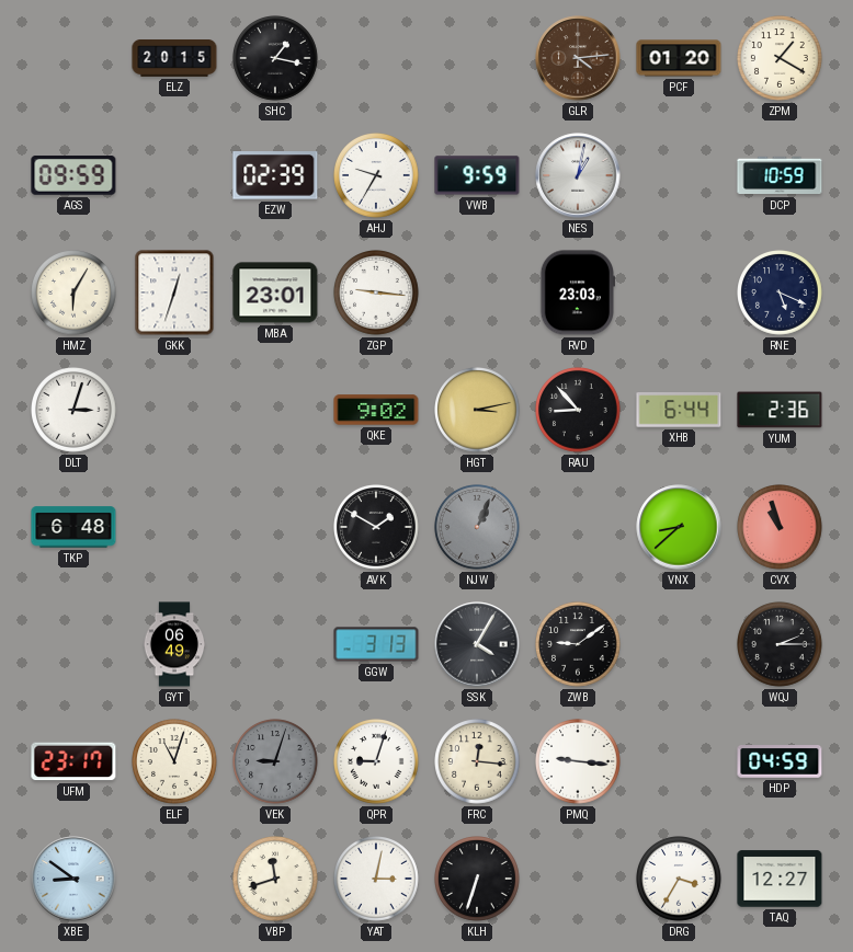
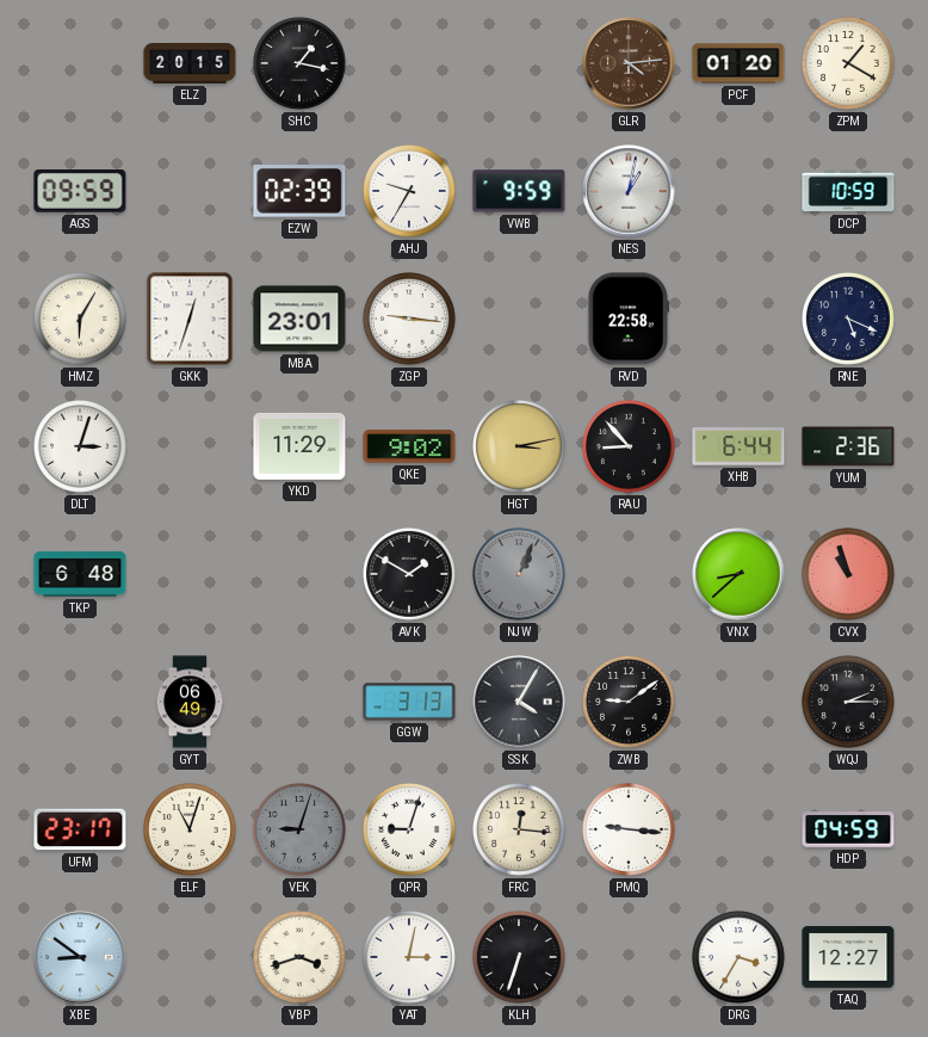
RVD: 23:03 -> 22:58
YKD: none -> 11:29
VBP: 11:42 -> 3:42
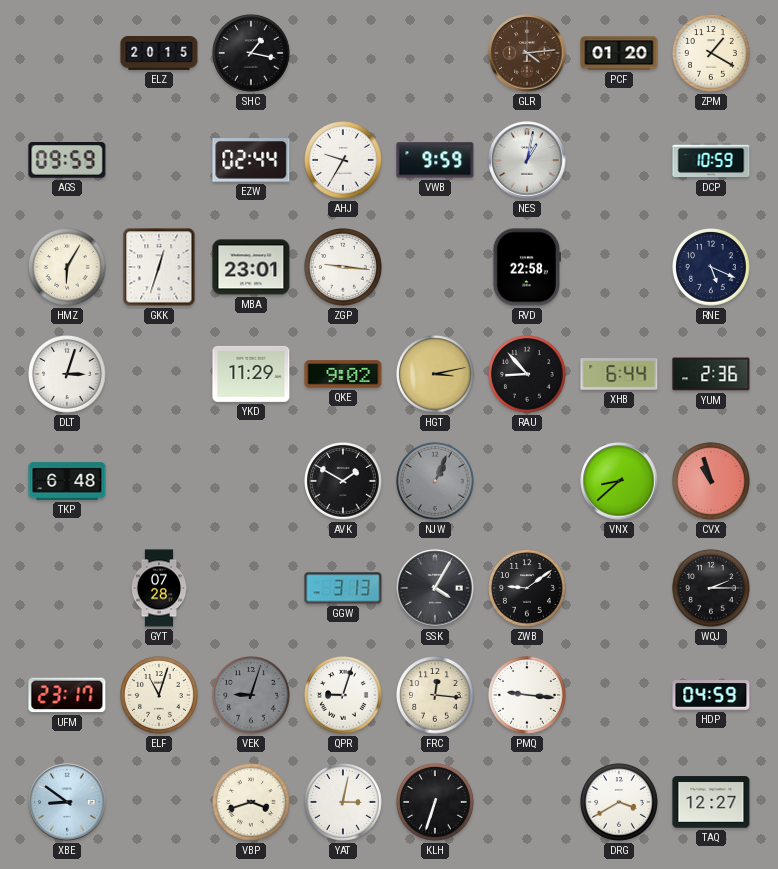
EZW: 02:39 -> 02:44
GYT: 06:49 -> 07:28
DRG: 3:35 -> 3:40
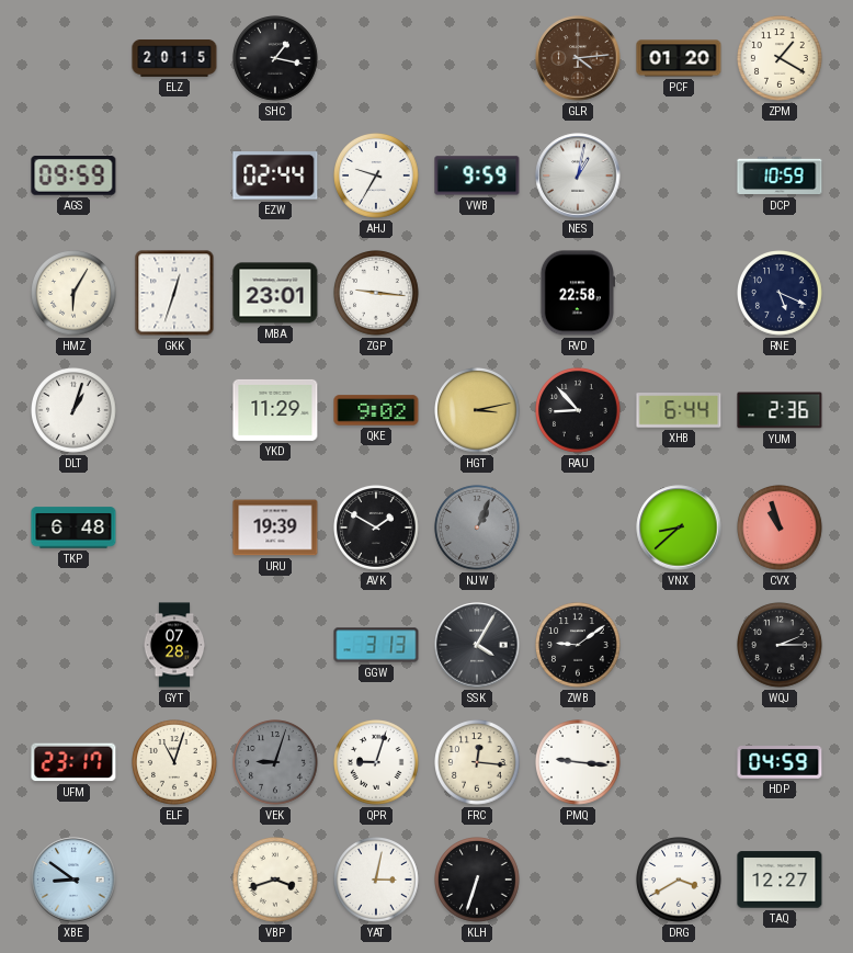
DLT: 3:03 -> 1:03
URU: none -> 19:39
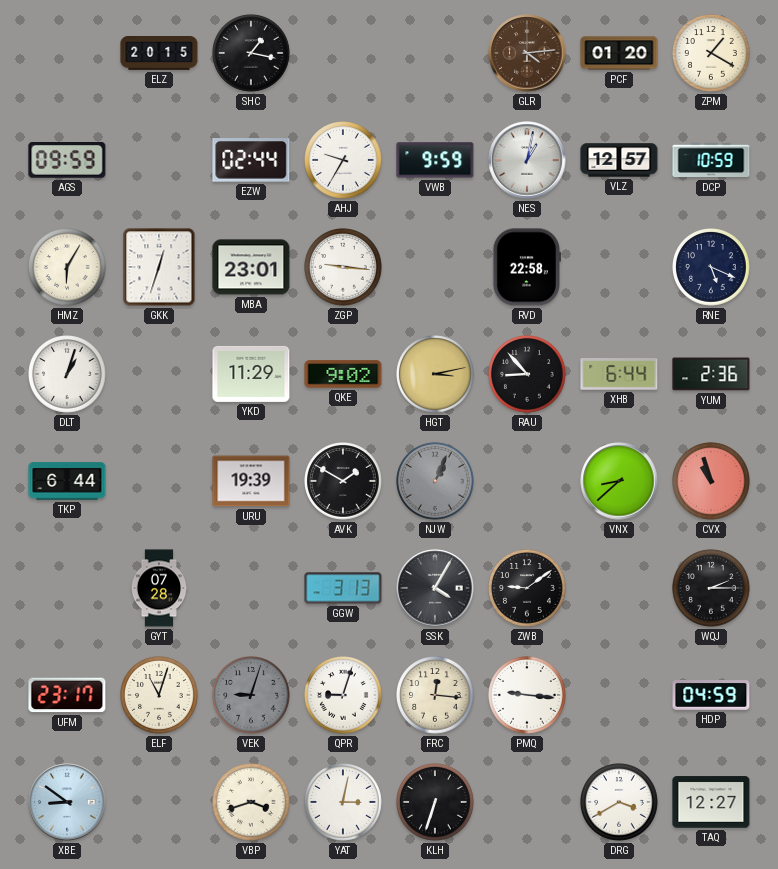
VLZ: none -> 12:57
TKP: 6:48 -> 6:44
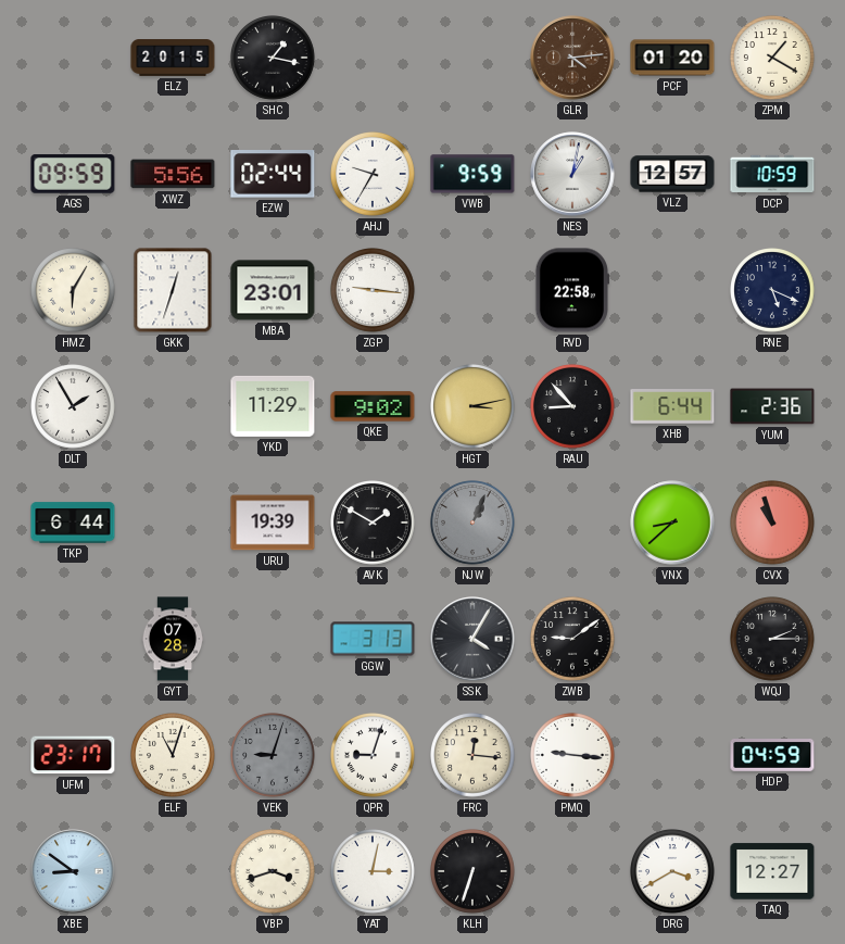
XWZ: none -> 5:56
DLT: 1:03 -> 1:55
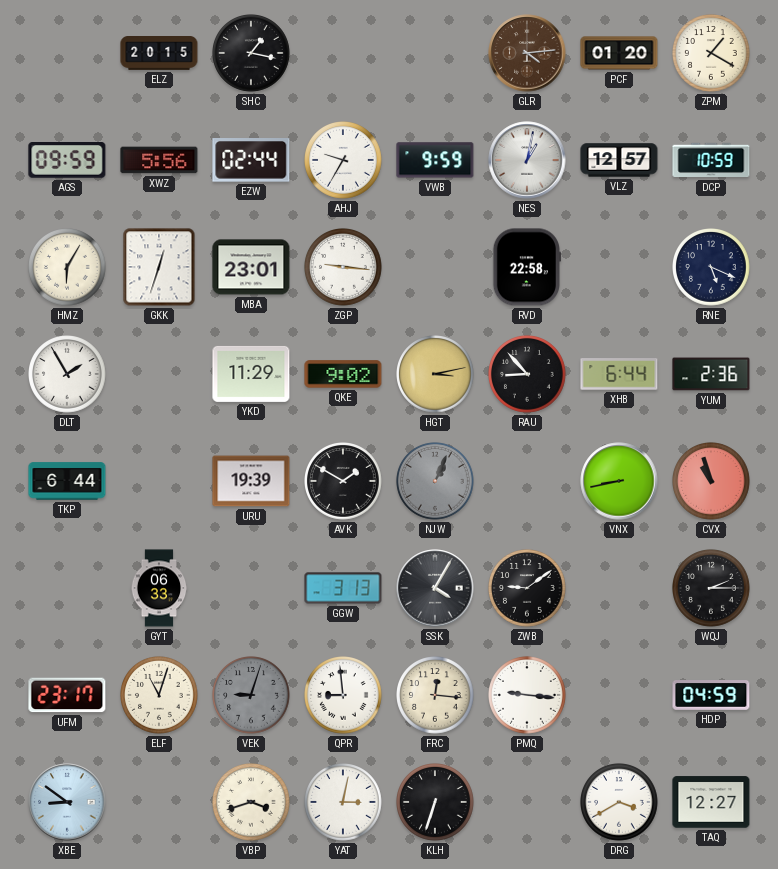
VNX: 8:38 -> 8:43
GYT: 07:28 -> 06:33
QPR: 9:03 -> 8:59
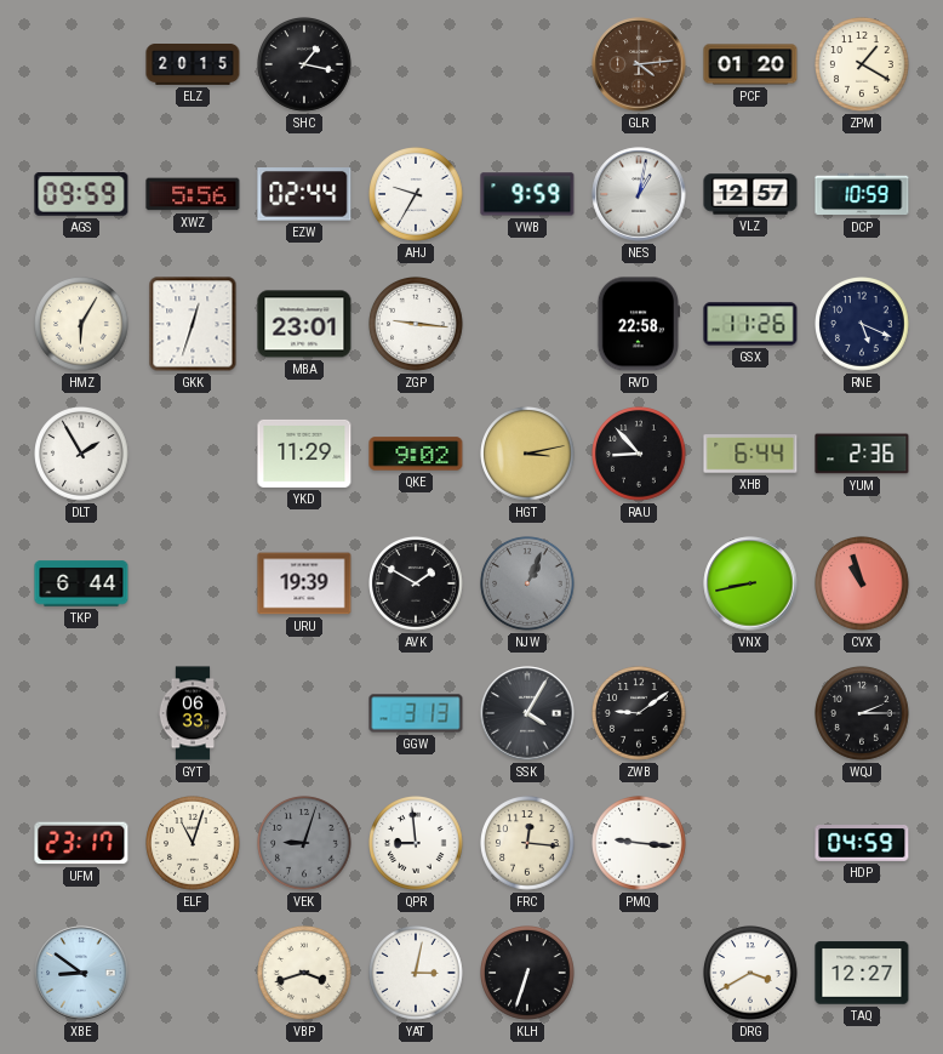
GSX: none -> 11:26
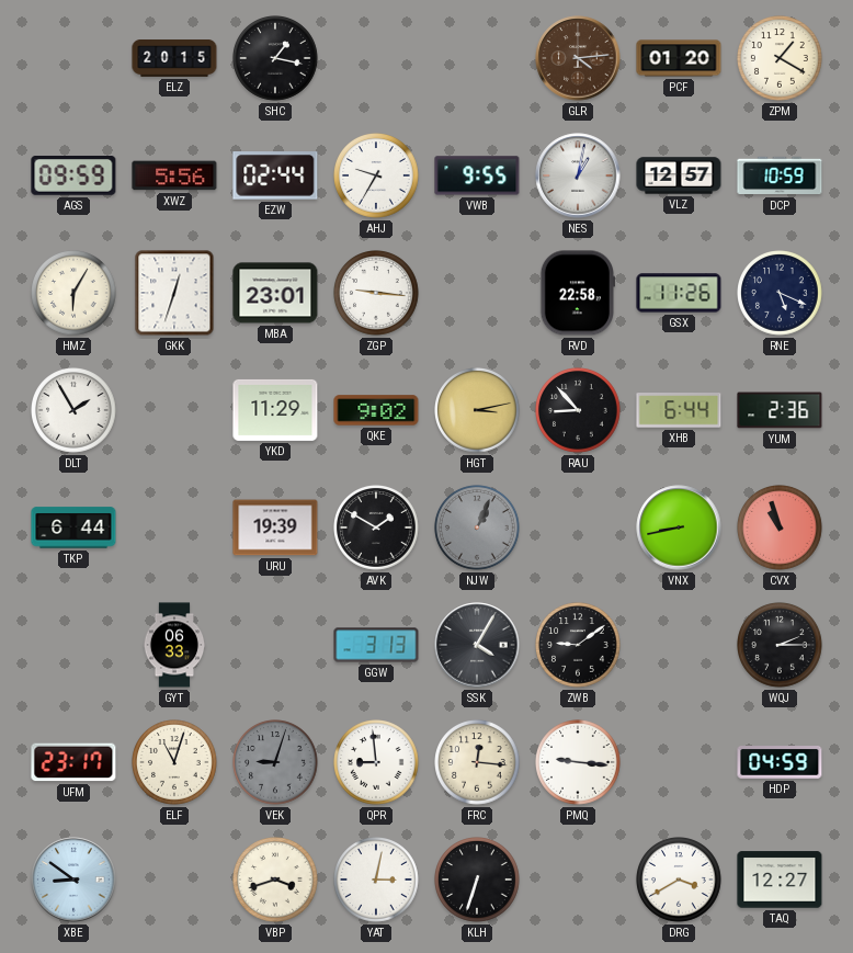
VWB: 9:59 -> 9:55
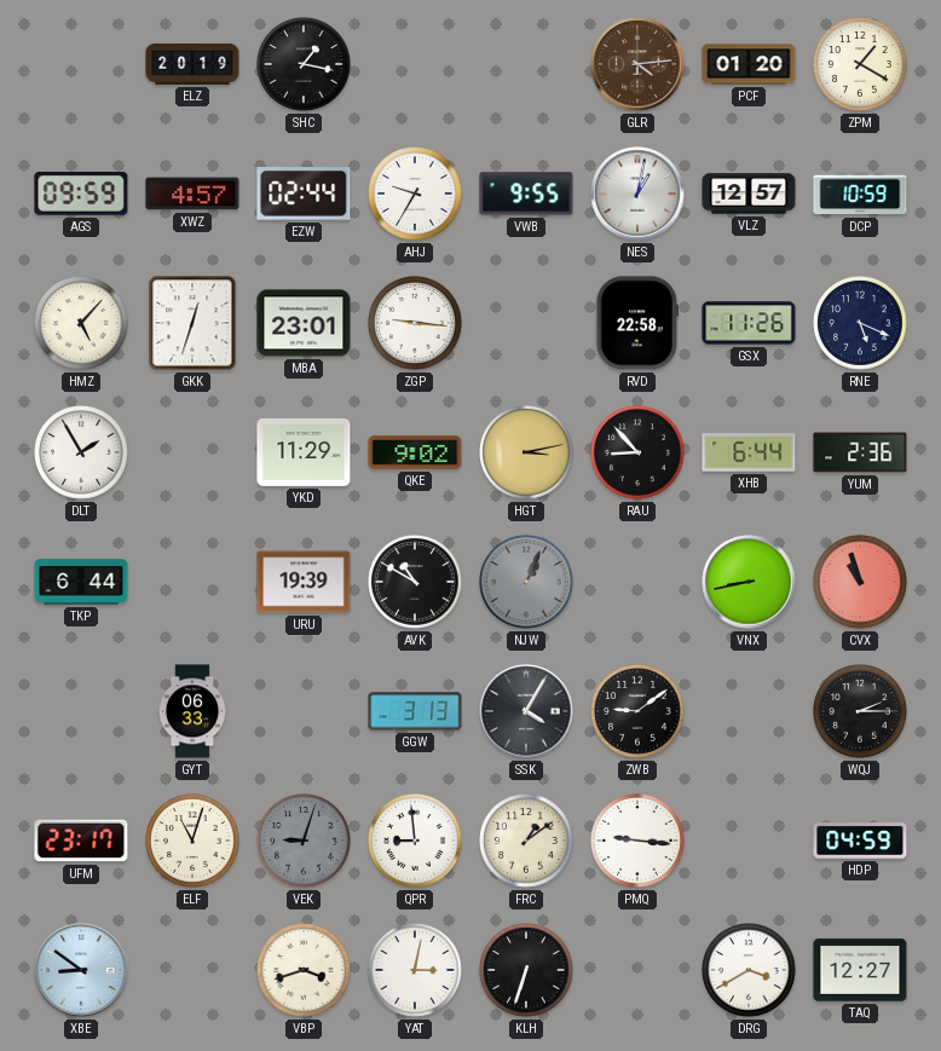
ELZ: 20:15 -> 20:19
XWZ: 5:56 -> 4:57
HMZ: 6:05 -> 5:07
AVK: 1:50 -> 10:50
FRC: 12:16 -> 1:09
